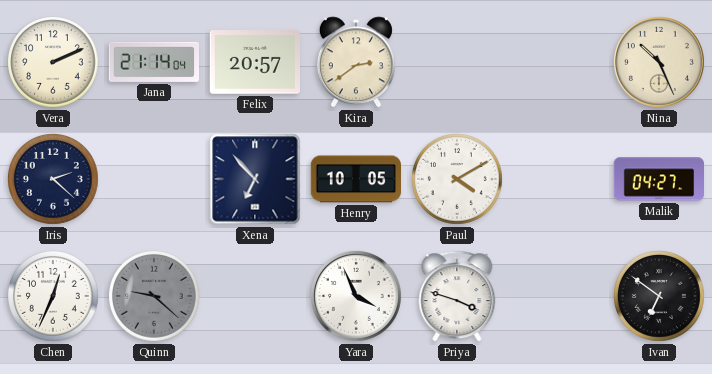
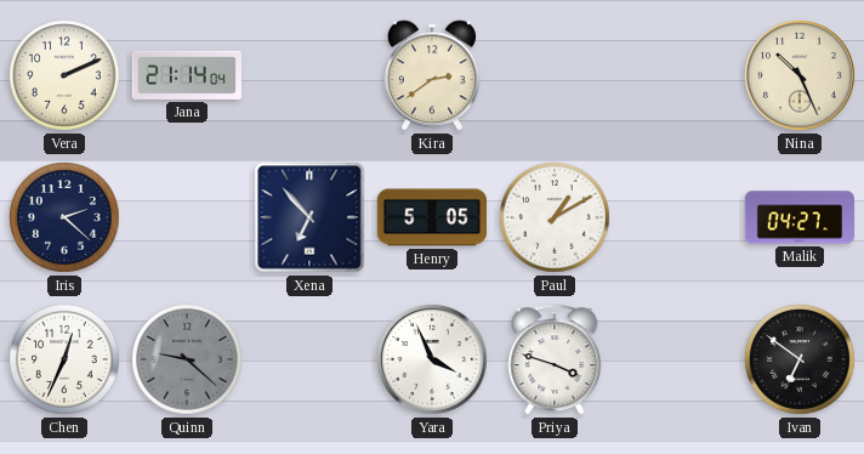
Felix: 20:57 -> none
Henry: 10:05 -> 5:05
Paul: 4:10 -> 1:10
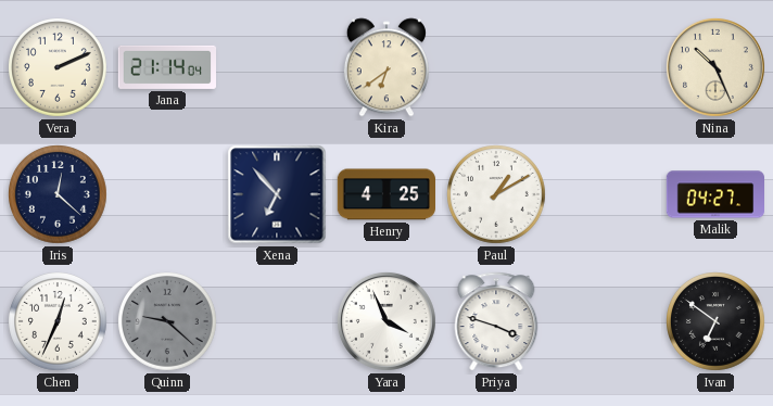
Kira: 2:39 -> 6:39
Iris: 2:22 -> 12:22
Henry: 5:05 -> 4:25
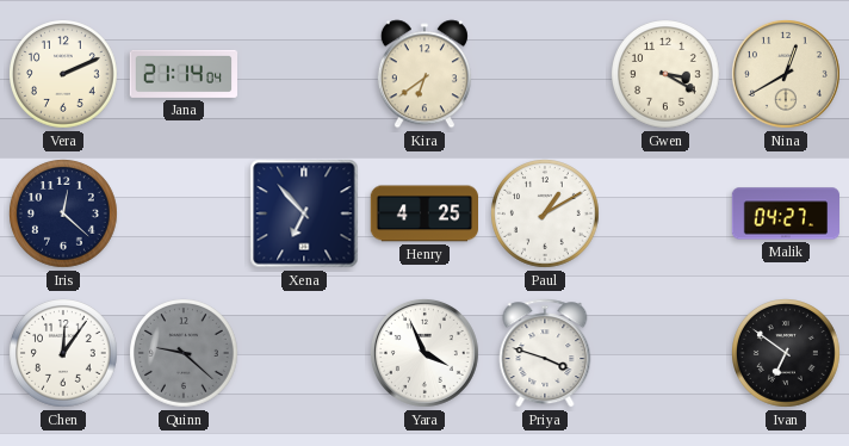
Gwen: none -> 3:20
Nina: 10:26 -> 12:40
Chen: 12:34 -> 12:06
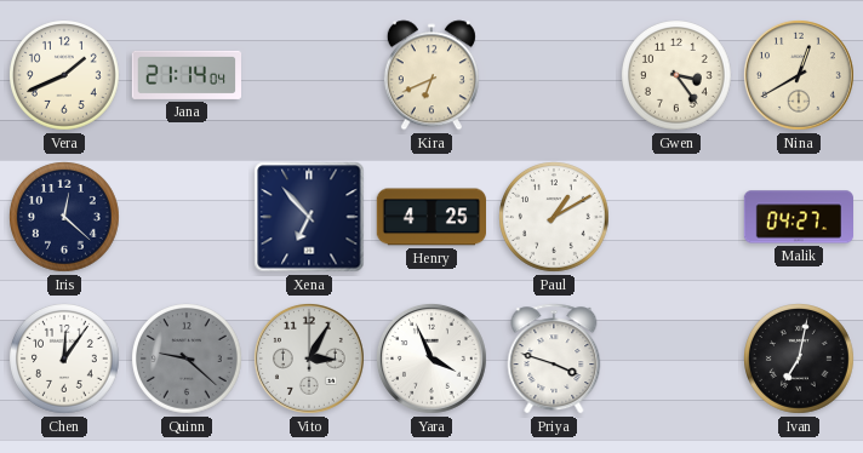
Vera: 2:11 -> 1:41
Kira: 6:39 -> 6:41
Gwen: 3:20 -> 3:24
Vito: none -> 3:05
Ivan: 6:51 -> 7:02
